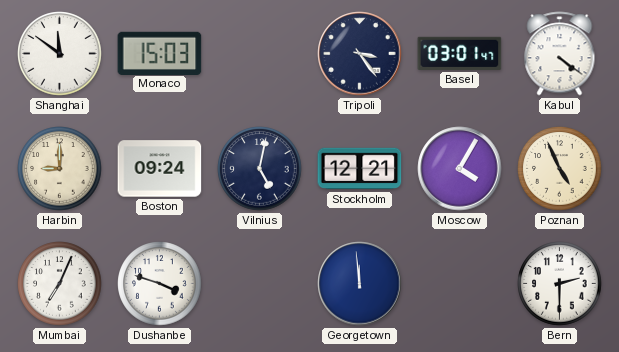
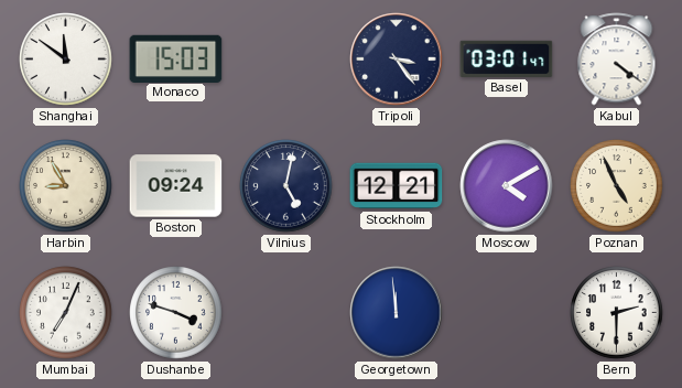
Harbin: 9:00 -> 8:55
Moscow: 4:05 -> 4:10
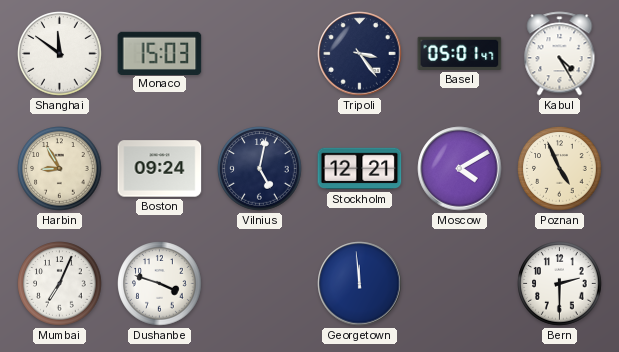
Basel: 03:01 -> 05:01
Kabul: 4:21 -> 4:25
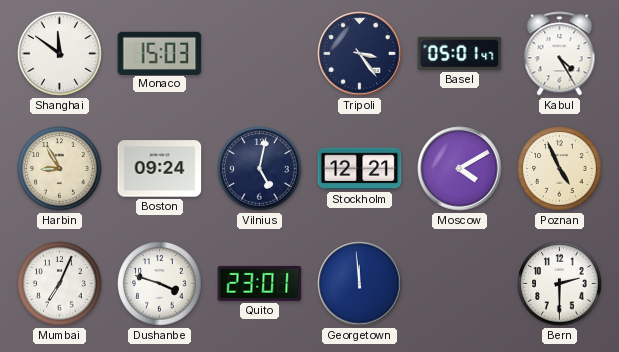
Quito: none -> 23:01
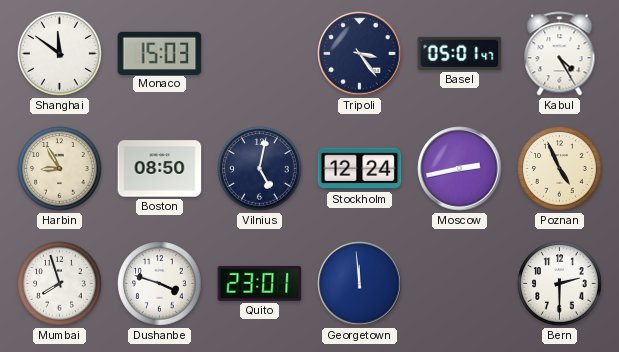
Boston: 09:24 -> 08:50
Stockholm: 12:21 -> 12:24
Moscow: 4:10 -> 2:43
Mumbai: 7:04 -> 7:57
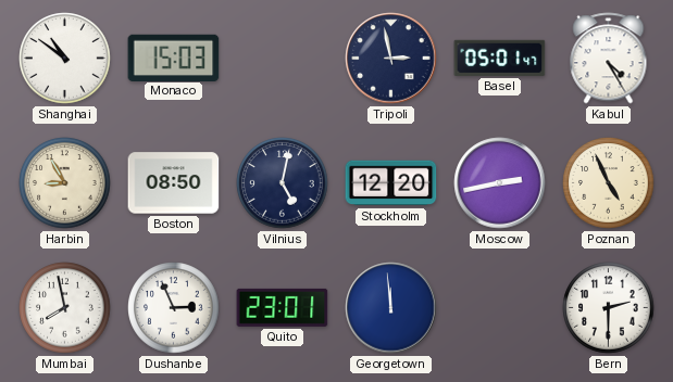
Shanghai: 11:51 -> 10:51
Tripoli: 3:24 -> 2:58
Stockholm: 12:24 -> 12:20
Mumbai: 7:57 -> 7:58
Dushanbe: 3:48 -> 2:56
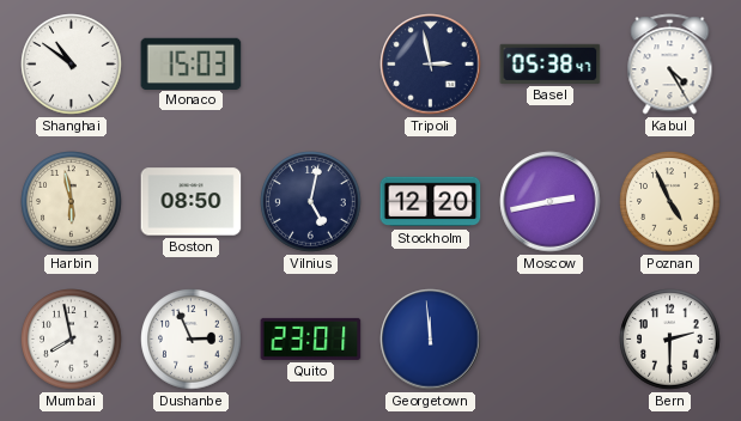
Basel: 05:01 -> 05:38
Harbin: 8:55 -> 5:58
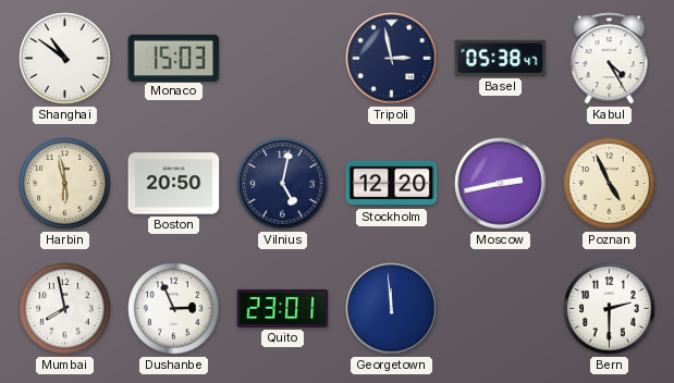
Boston: 08:50 -> 20:50
